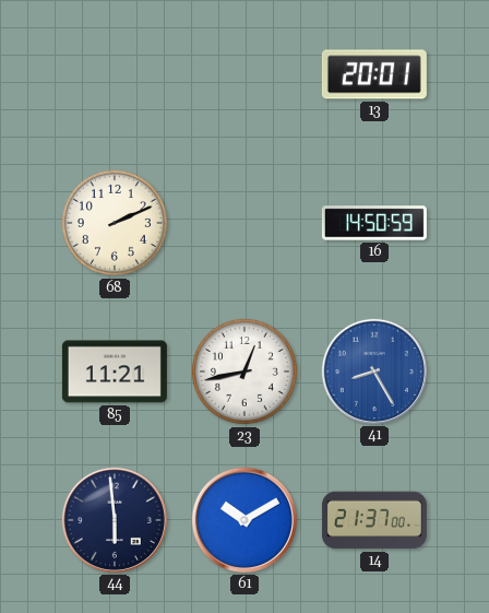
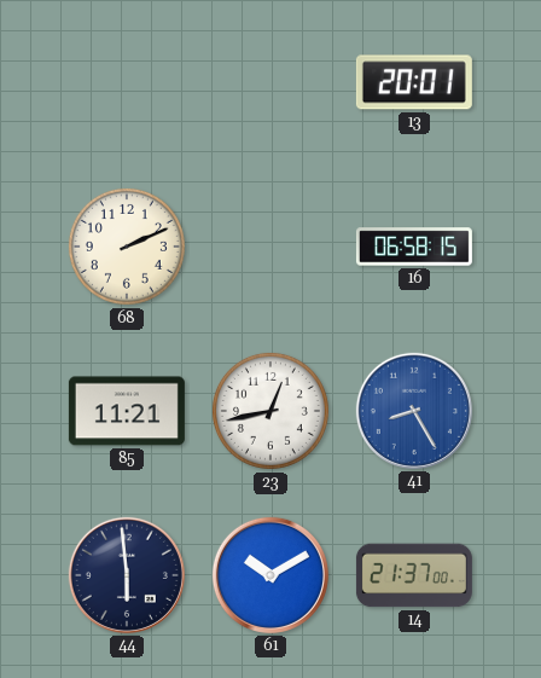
16: 14:50 -> 06:58
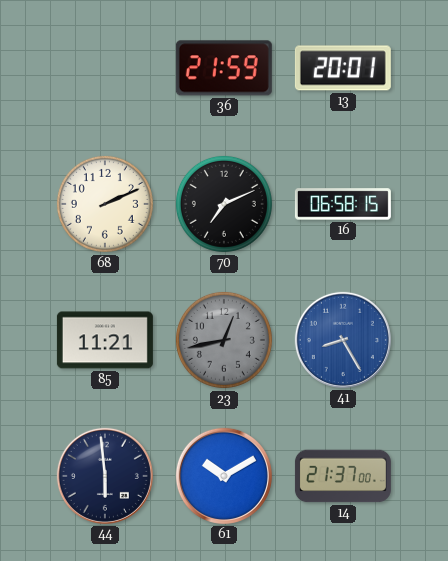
36: none -> 21:59
70: none -> 7:11
23 dial: white -> grey
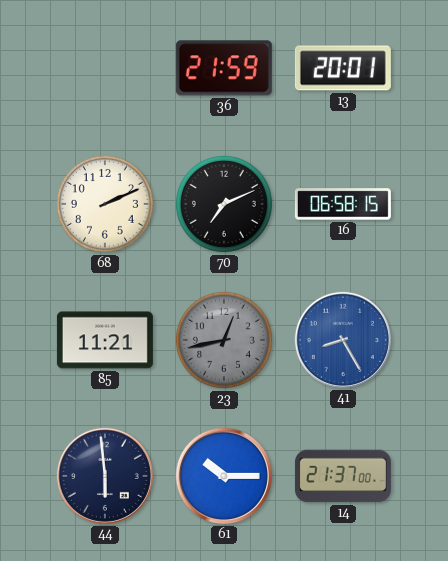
61: 10:10 -> 10:15
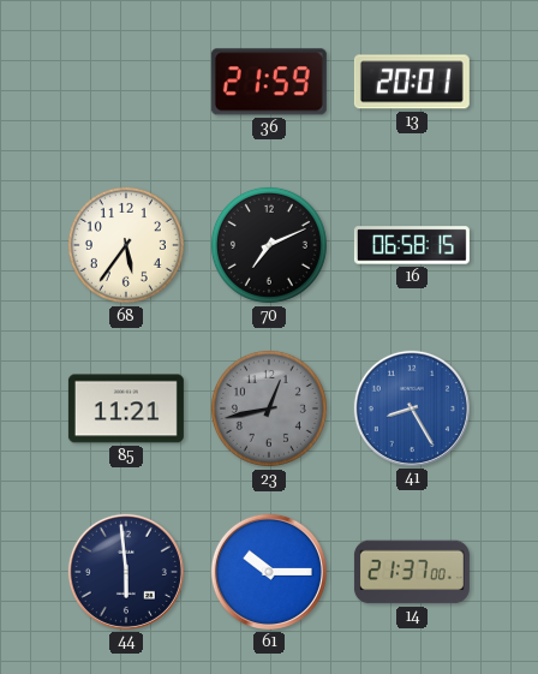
68: 2:11 -> 5:36
